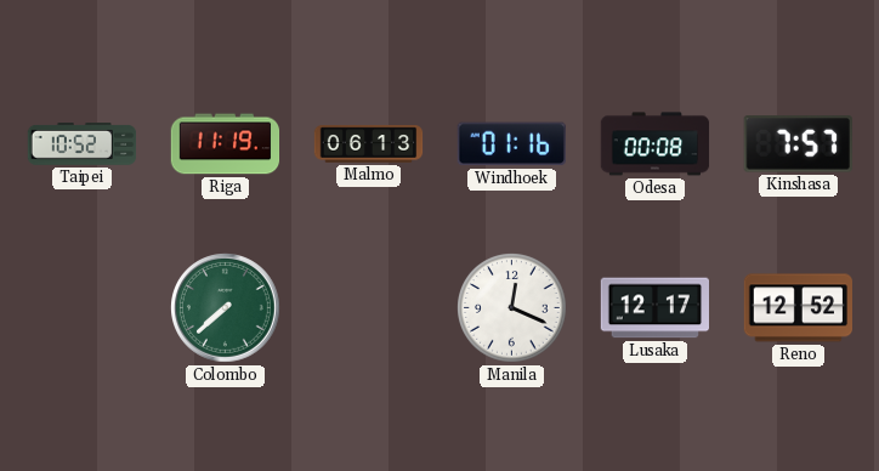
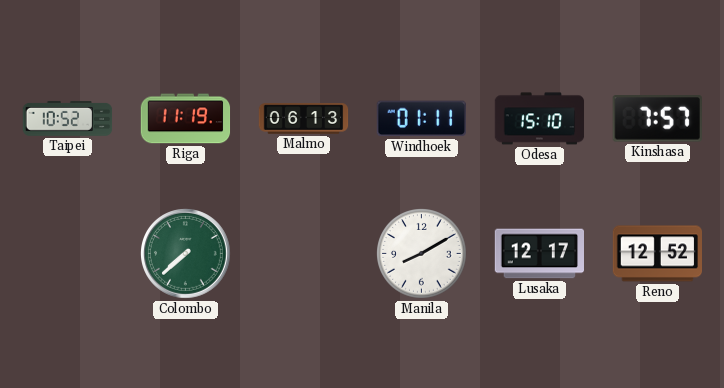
Windhoek: 01:16 -> 01:11
Odesa: 00:08 -> 15:10
Manila: 12:19 -> 8:10
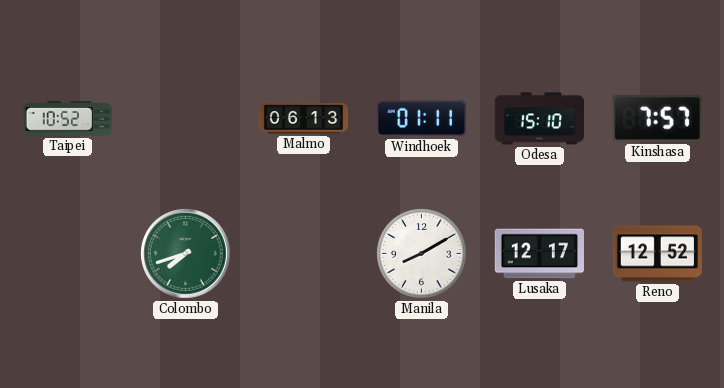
Riga: 11:19 -> none
Colombo: 7:38 -> 7:42
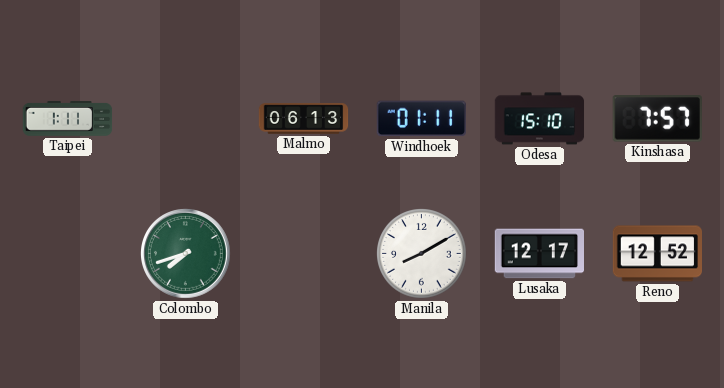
Taipei: 10:52 -> 1:11
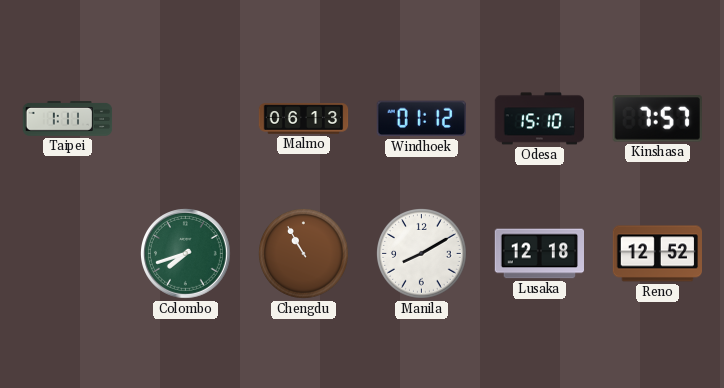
Windhoek: 01:11 -> 01:12
Chengdu: none -> 10:55
Lusaka: 12:17 -> 12:18
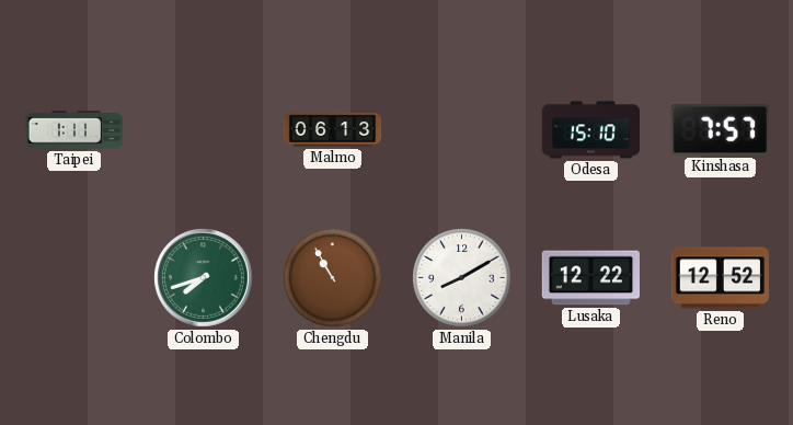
Windhoek: 01:12 -> none
Lusaka: 12:18 -> 12:22
